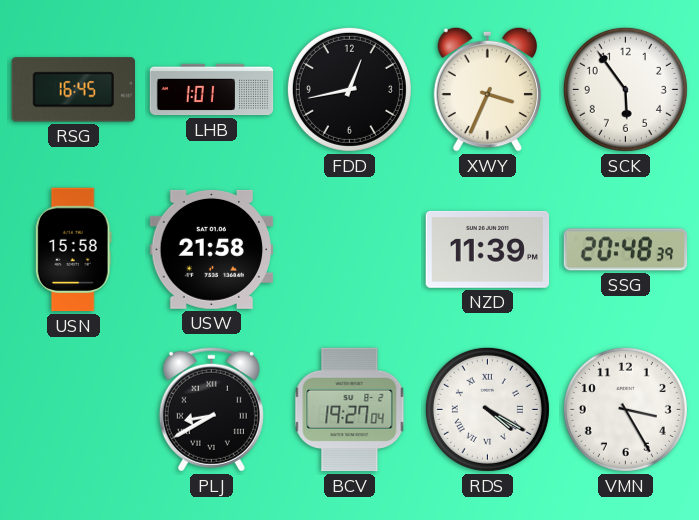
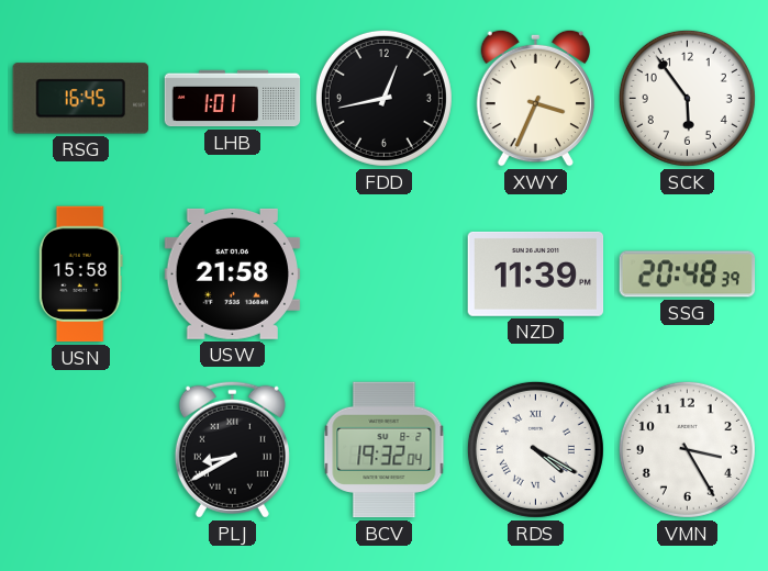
BCV: 19:27 -> 19:32
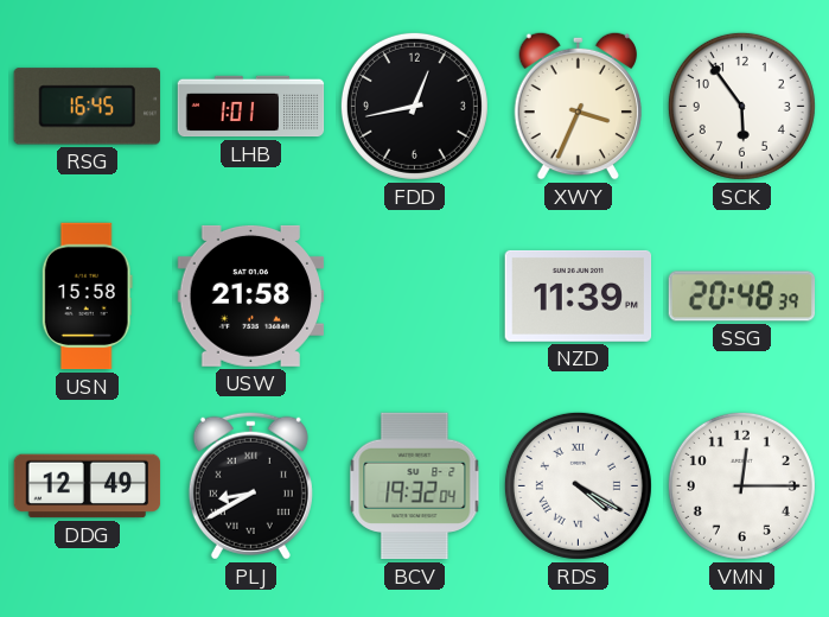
DDG: none -> 12:49
VMN: 3:25 -> 12:15
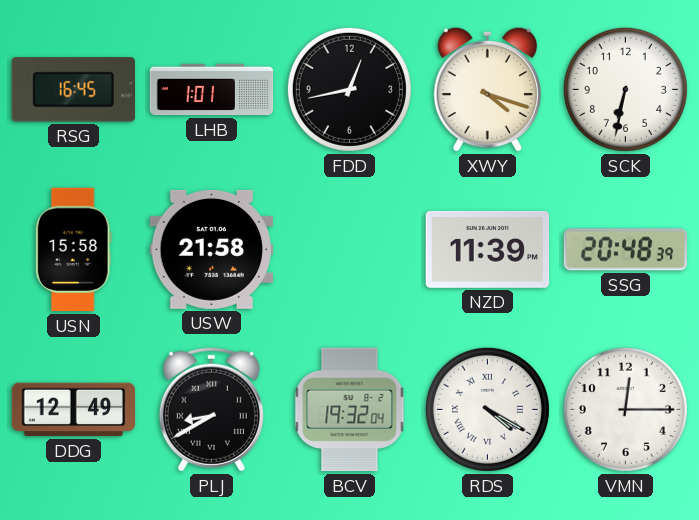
XWY: 3:34 -> 4:18
SCK: 5:54 -> 6:32
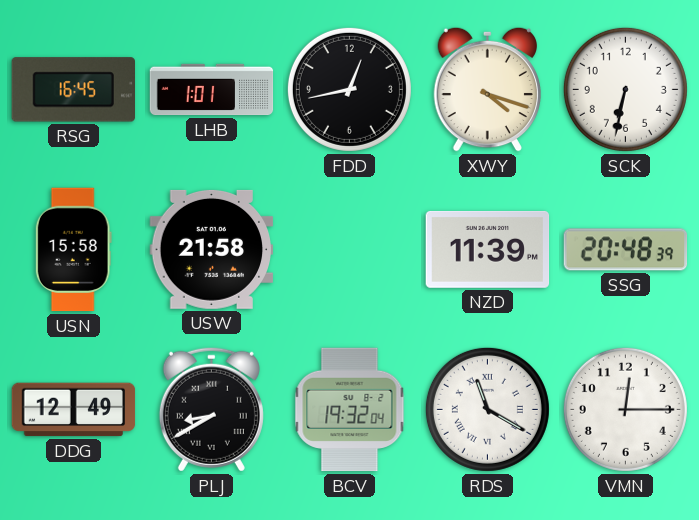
RDS: 4:20 -> 11:20
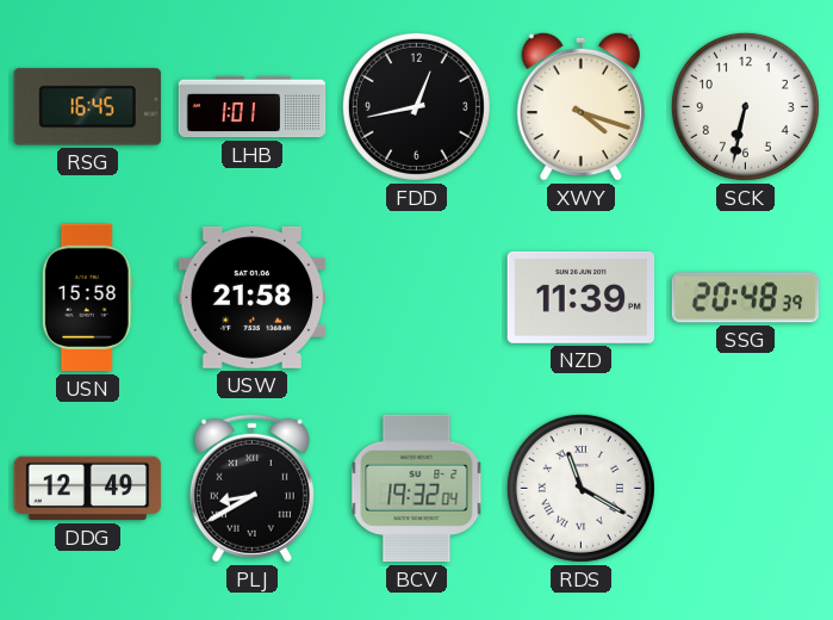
VMN: 12:15 -> none
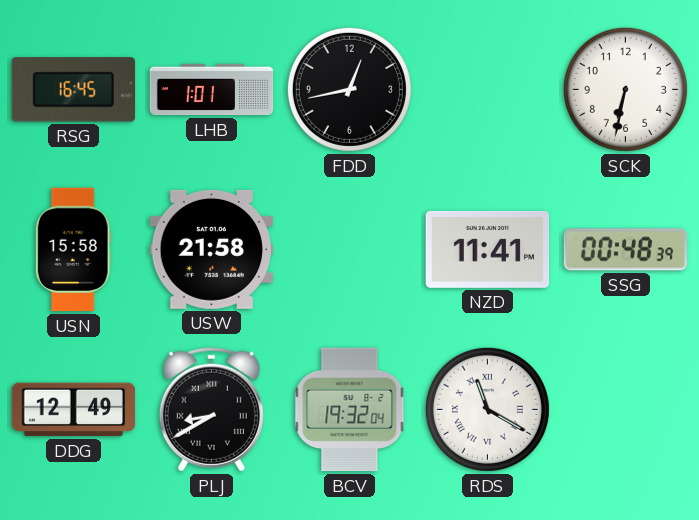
XWY: 4:18 -> none
NZD: 11:39 -> 11:41
SSG: 20:48 -> 00:48
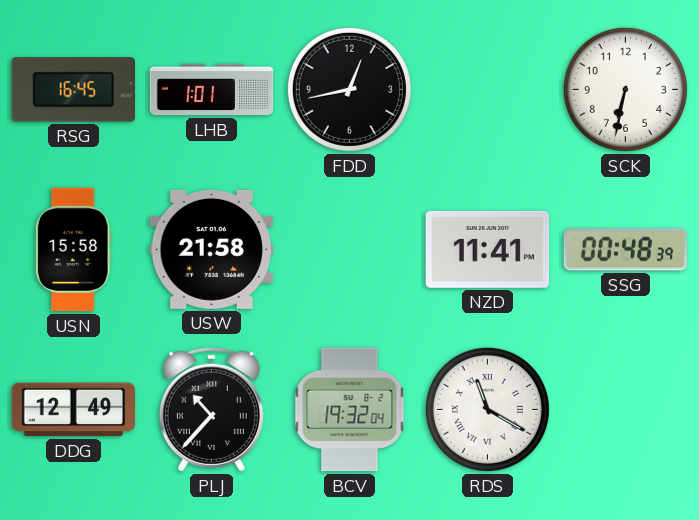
PLJ: 8:40 -> 10:37
